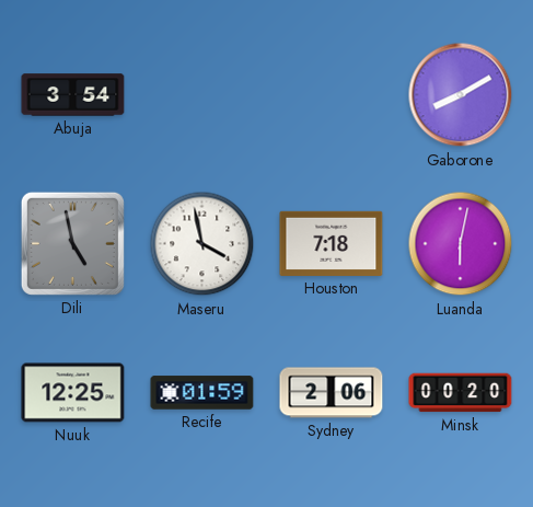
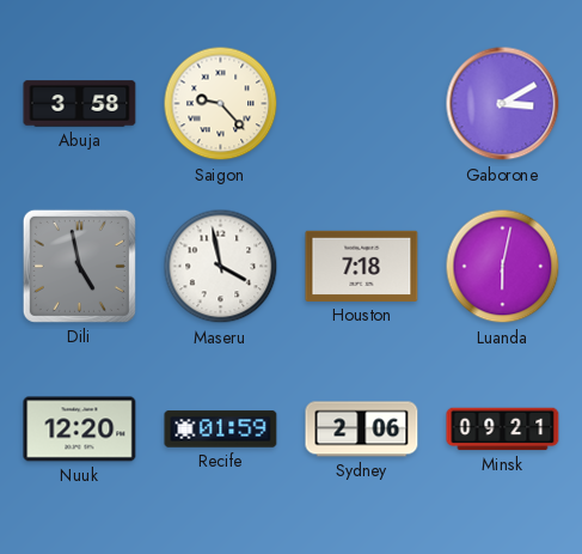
Abuja: 3:54 -> 3:58
Saigon: none -> 9:23
Gaborone: 8:10 -> 3:10
Nuuk: 12:25 -> 12:20
Minsk: 00:20 -> 09:21
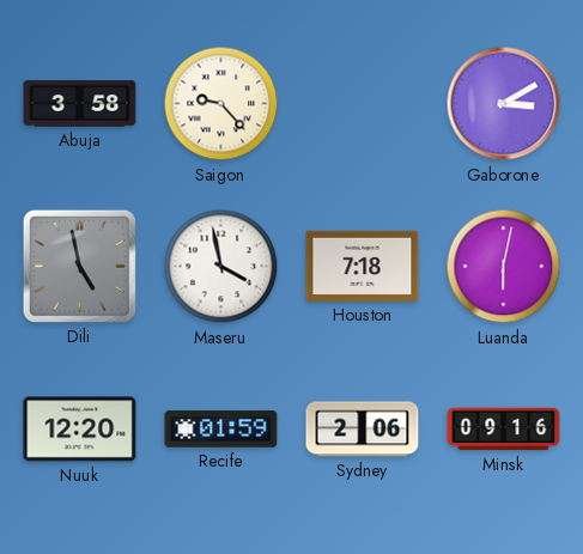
Minsk: 09:21 -> 09:16
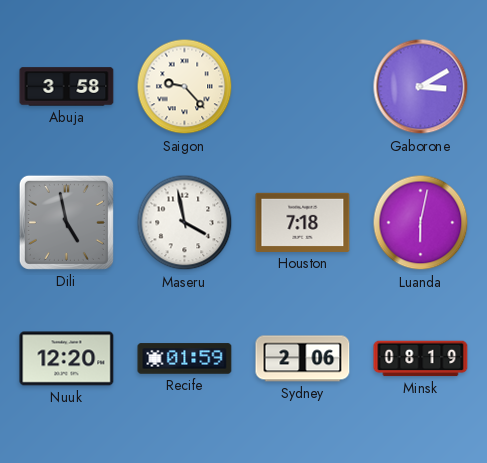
Minsk: 09:16 -> 08:19
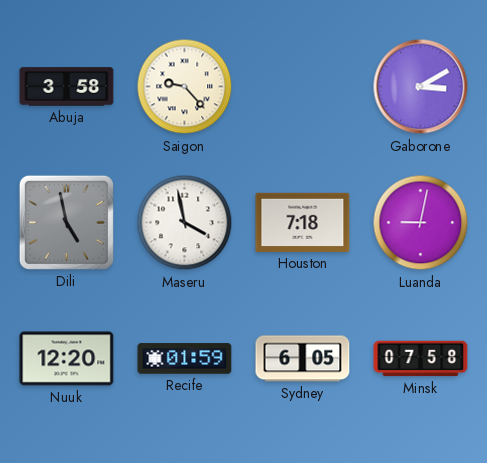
Luanda: 6:02 -> 9:02
Sydney: 2:06 -> 6:05
Minsk: 08:19 -> 07:58
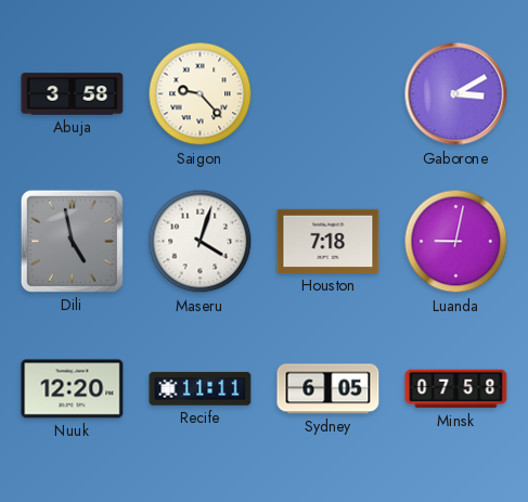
Maseru: 3:58 -> 4:03
Recife: 01:59 -> 11:11
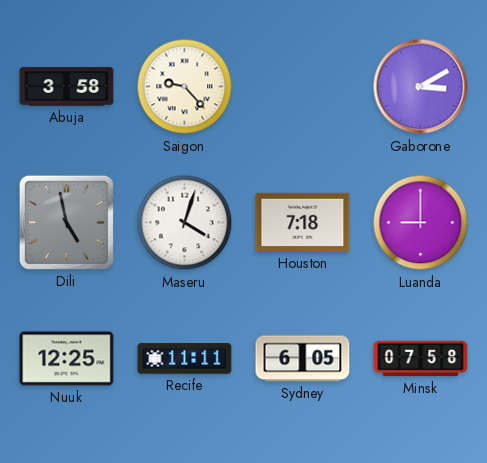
Luanda: 9:02 -> 9:00
Nuuk: 12:20 -> 12:25
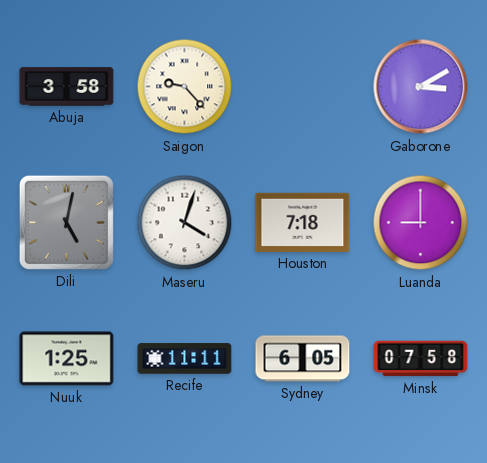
Dili: 4:58 -> 5:02
Nuuk: 12:25 -> 1:25
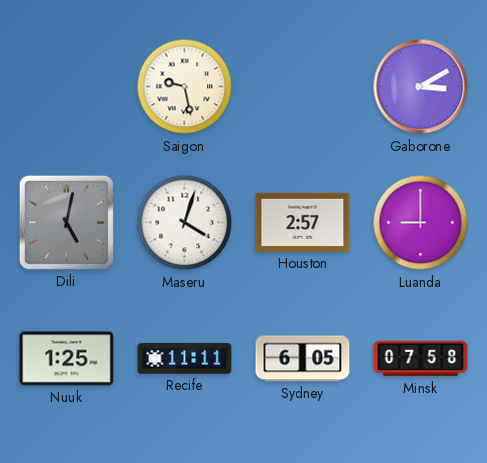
Abuja: 3:58 -> none
Saigon: 9:23 -> 9:28
Houston: 7:18 -> 2:57
